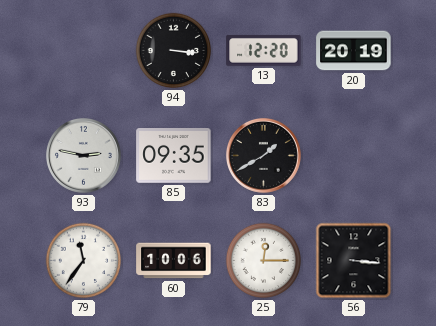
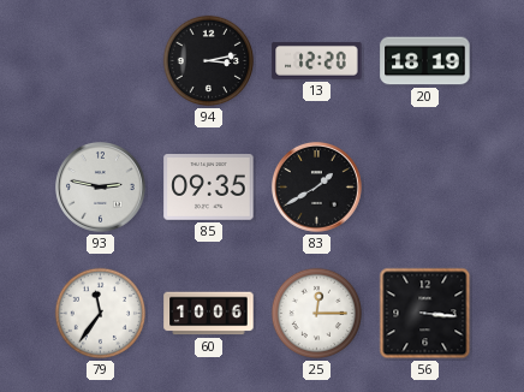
94: 3:16 -> 3:13
20: 20:19 -> 18:19
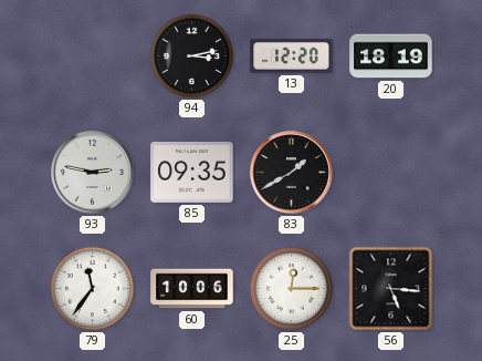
56: 3:16 -> 5:16
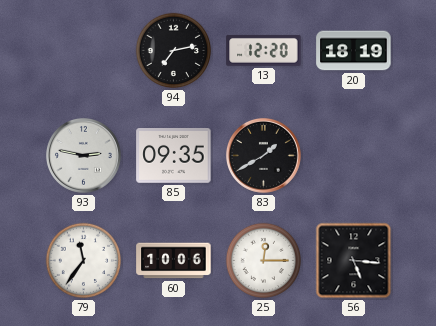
94: 3:13 -> 7:13
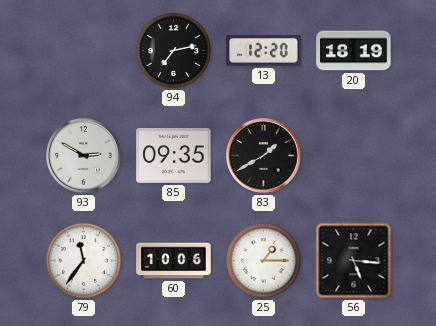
93: 2:47 -> 2:50
25: 12:15 -> 1:15
